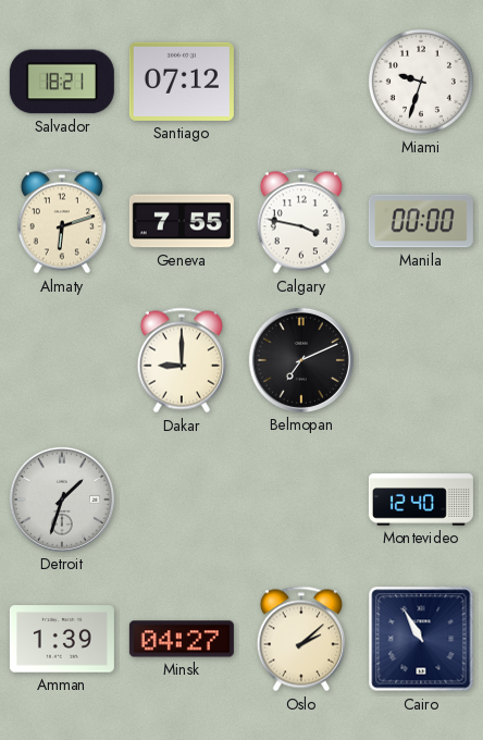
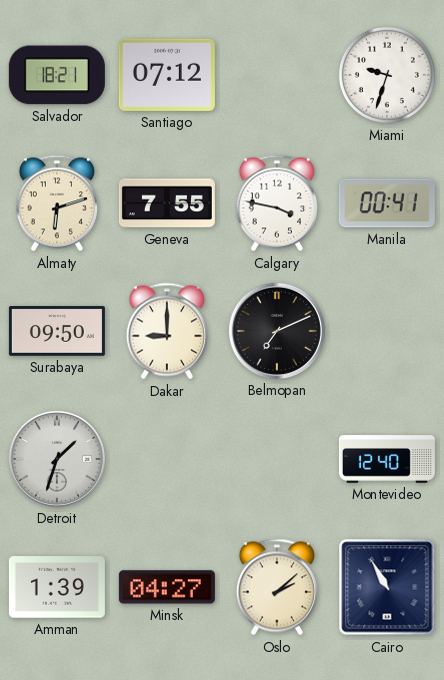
Manila: 00:00 -> 00:41
Surabaya: none -> 09:50
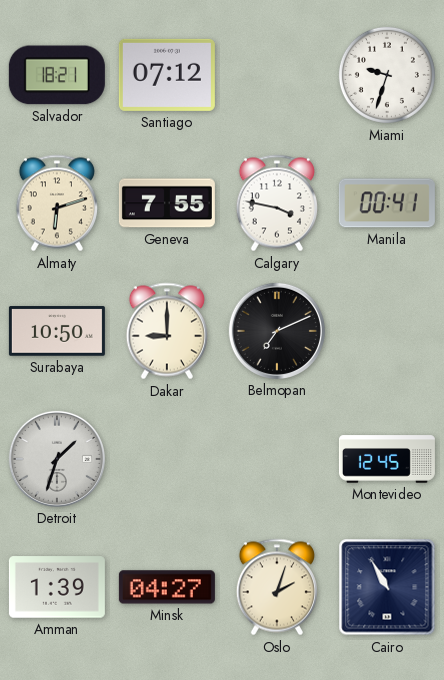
Surabaya: 09:50 -> 10:50
Montevideo: 12:40 -> 12:45
Oslo: 2:08 -> 2:03
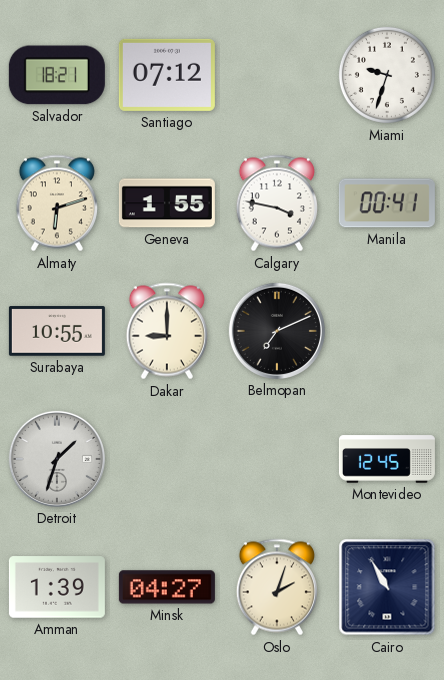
Geneva: 7:55 -> 1:55
Surabaya: 10:50 -> 10:55
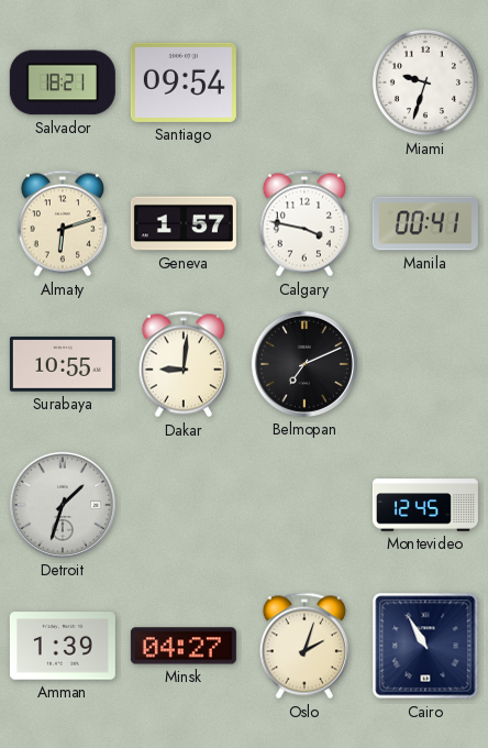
Santiago: 07:12 -> 09:54
Geneva: 1:55 -> 1:57
Dakar: 9:00 -> 9:01
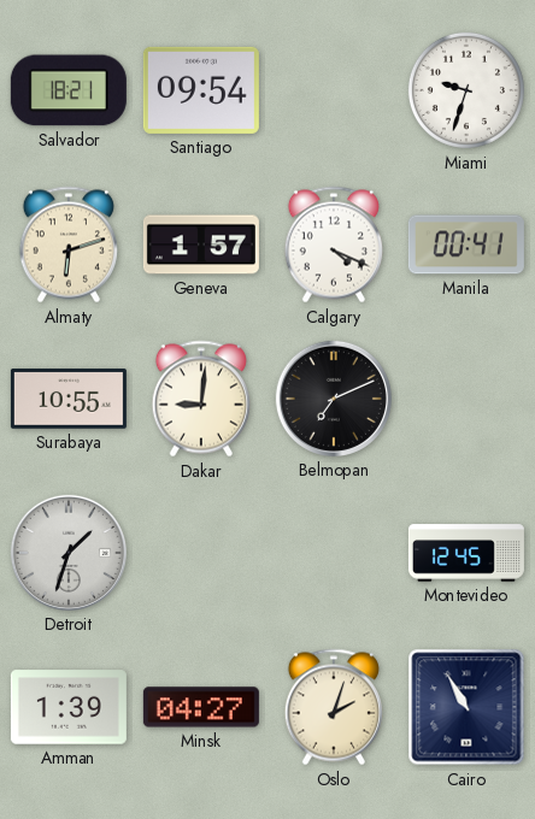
Calgary: 3:47 -> 4:19
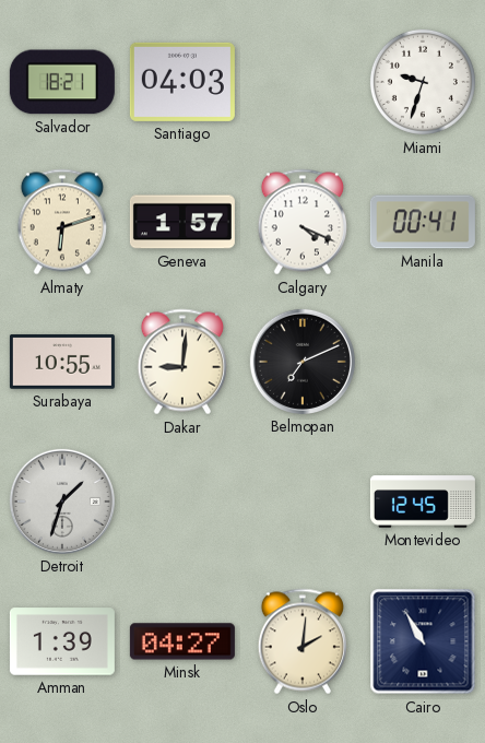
Santiago: 09:54 -> 04:03
Oslo: 2:03 -> 2:01
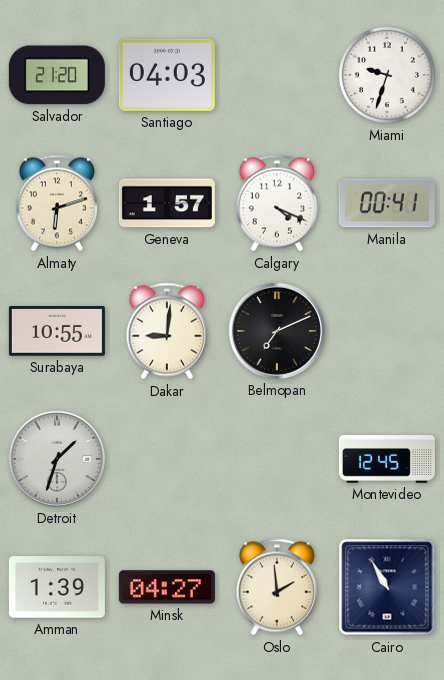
Salvador: 18:21 -> 21:20
Oslo: 2:01 -> 1:59
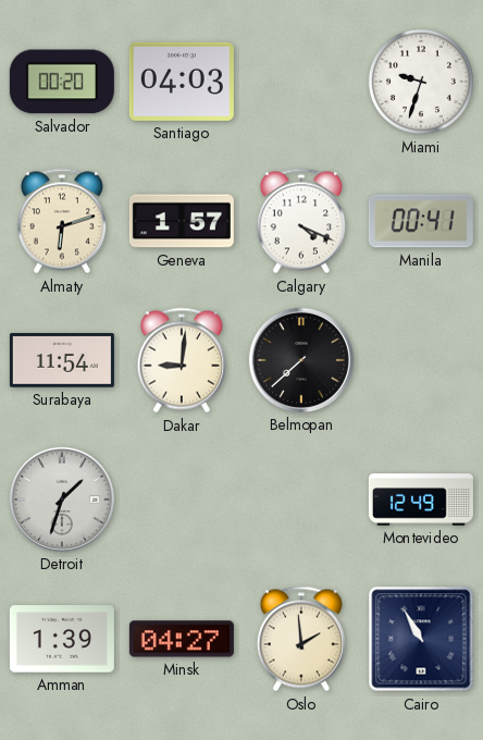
Salvador: 21:20 -> 00:20
Surabaya: 10:55 -> 11:54
Belmopan: 7:11 -> 7:38
Montevideo: 12:45 -> 12:49
